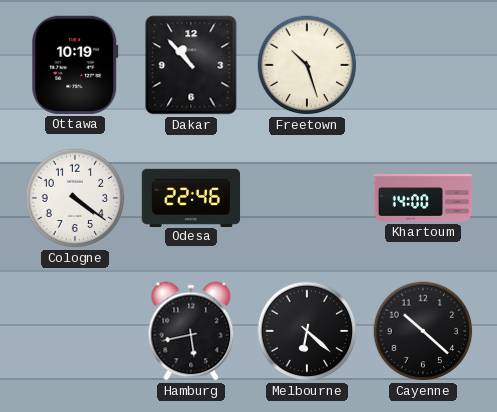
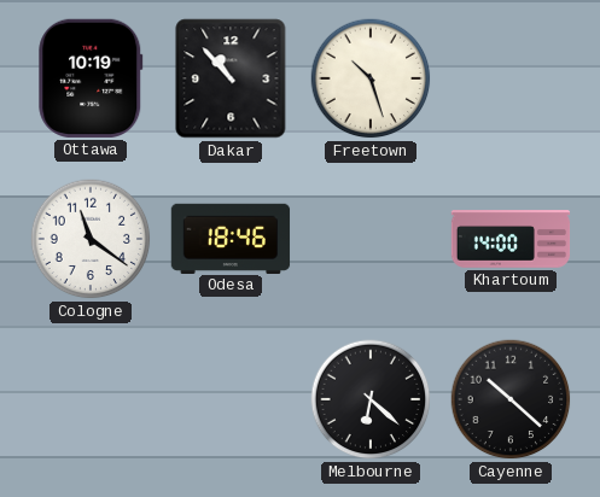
Cologne: 4:21 -> 11:21
Odesa: 22:46 -> 18:46
Hamburg: 5:43 -> none
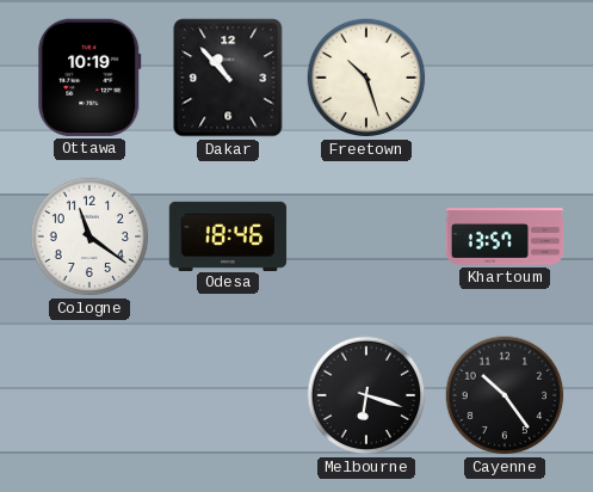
Khartoum: 14:00 -> 13:57
Melbourne: 6:22 -> 6:18
Cayenne: 10:22 -> 10:24
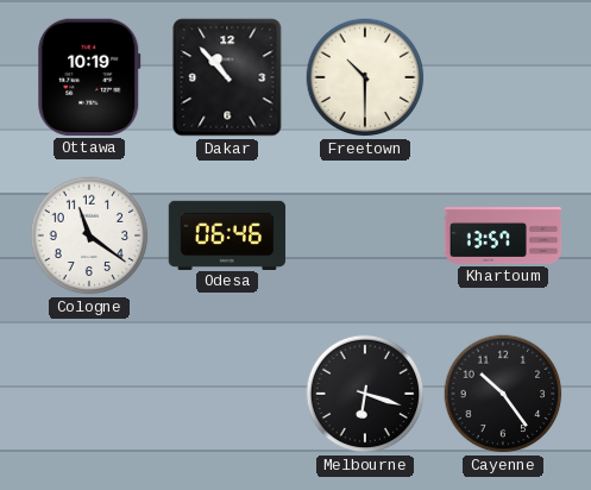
Freetown: 10:27 -> 10:30
Odesa: 18:46 -> 06:46
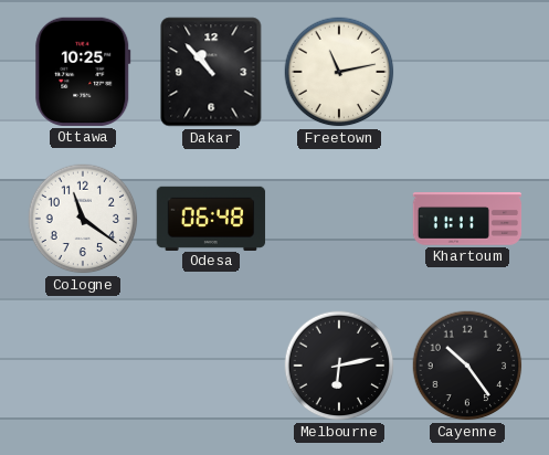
Ottawa: 10:19 -> 10:25
Freetown: 10:30 -> 11:13
Odesa: 06:46 -> 06:48
Khartoum: 13:57 -> 11:11
Melbourne: 6:18 -> 6:13
